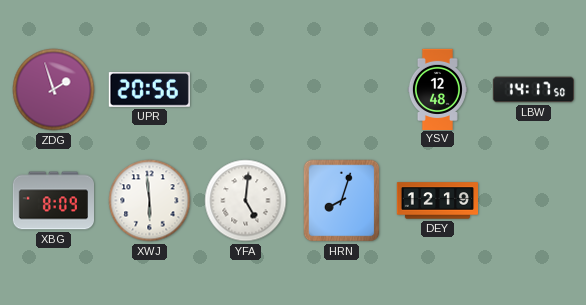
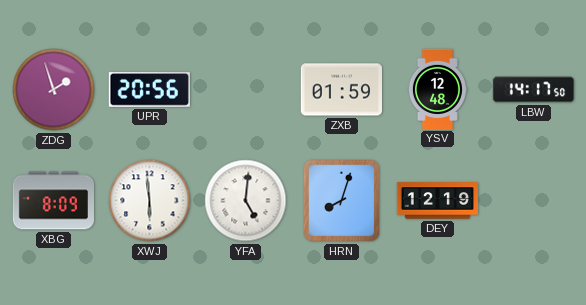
ZXB: none -> 01:59
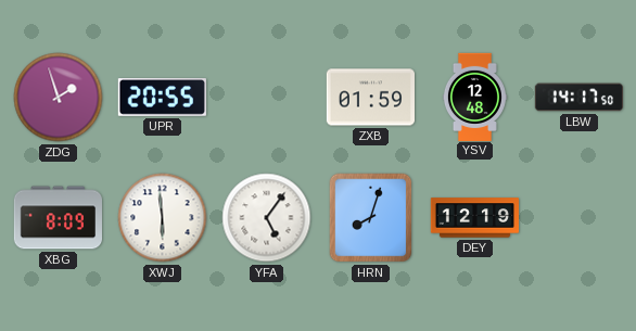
UPR: 20:56 -> 20:55
YFA: 5:01 -> 5:06
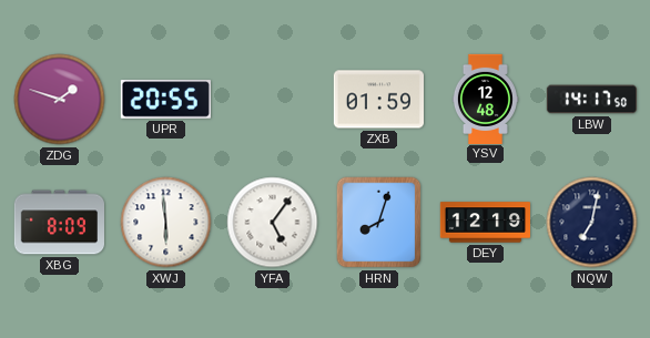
ZDG: 1:57 -> 1:48
NQW: none -> 7:02
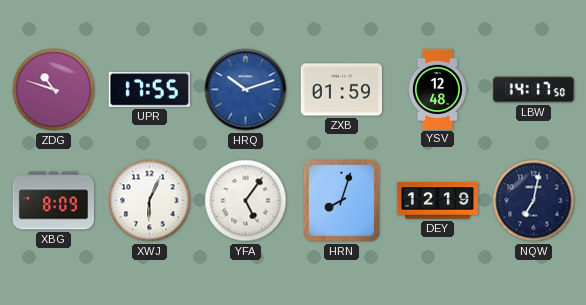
ZDG: 1:48 -> 10:48
UPR: 20:55 -> 17:55
HRQ: none -> 10:12
XWJ: 5:59 -> 6:04
